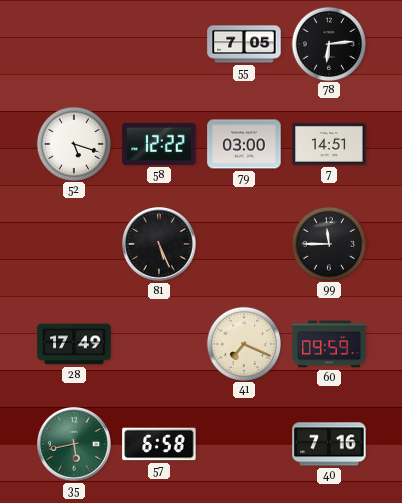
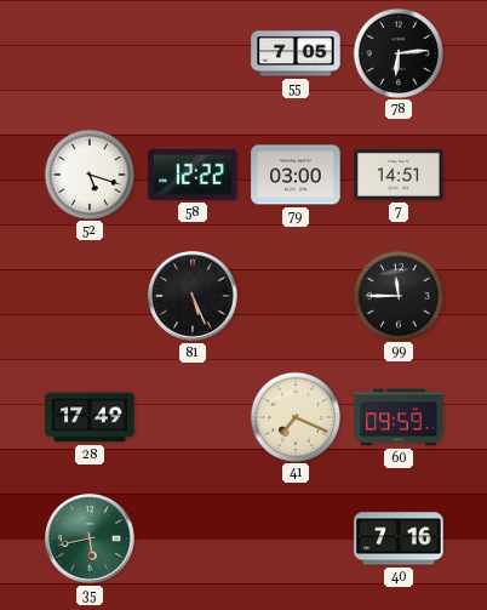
57: 6:58 -> none
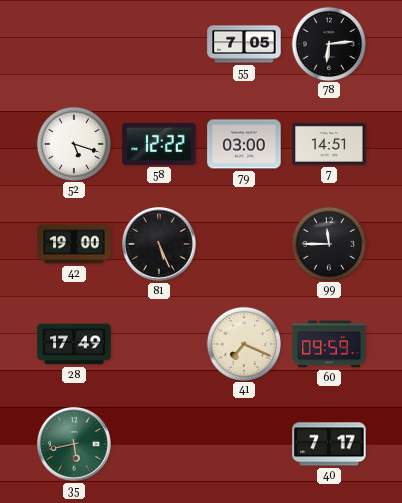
42: none -> 19:00
40: 7:16 -> 7:17
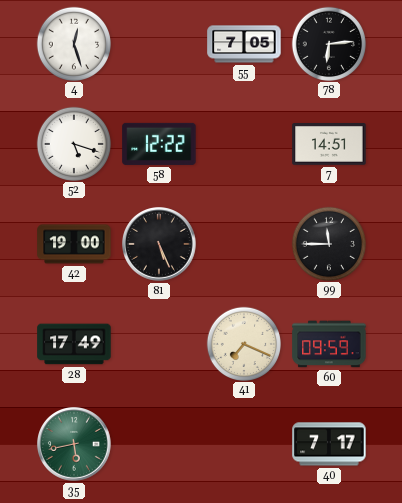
4: none -> 12:27
79: 03:00 -> none
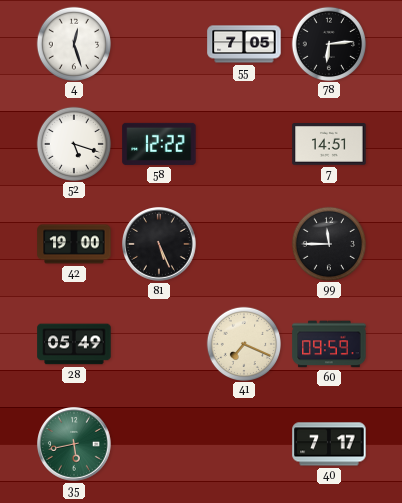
28: 17:49 -> 05:49
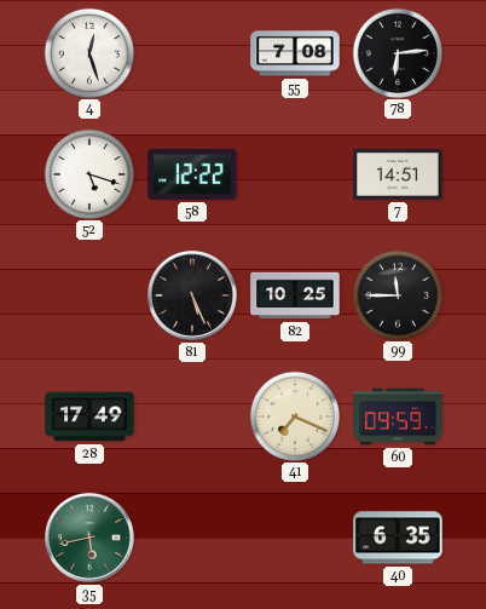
55: 7:05 -> 7:08
42: 19:00 -> none
82: none -> 10:25
28: 05:49 -> 17:49
40: 7:17 -> 6:35
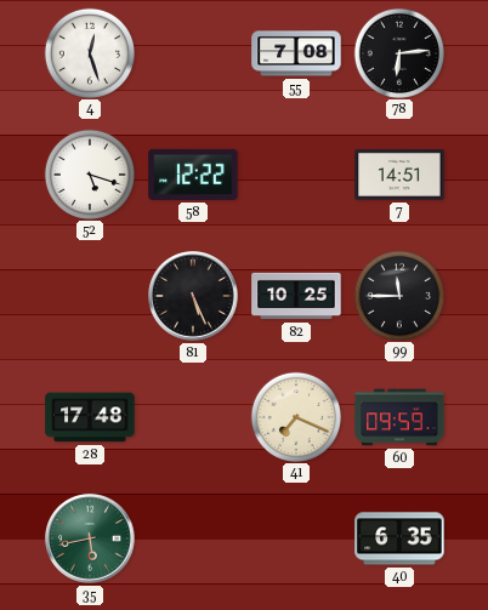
28: 17:49 -> 17:48
